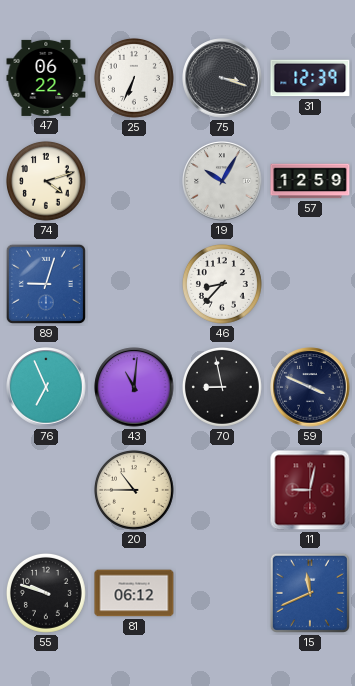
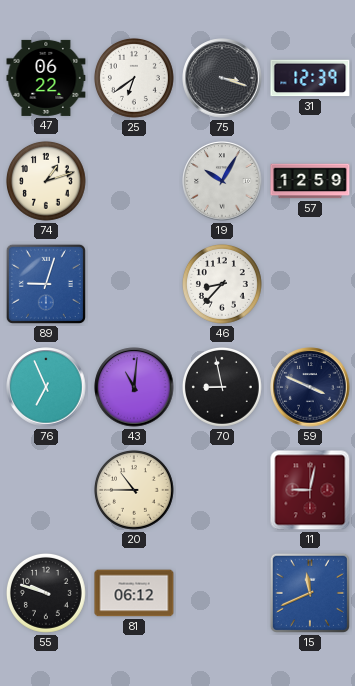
25: 6:34 -> 6:39
74: 4:12 -> 1:12
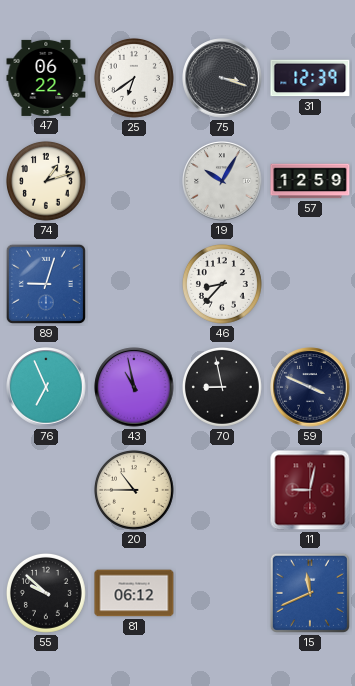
43: 11:01 -> 10:58
55: 9:48 -> 9:52
